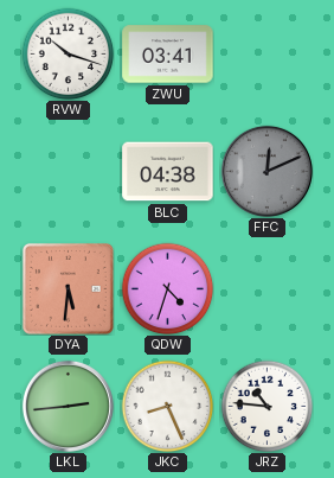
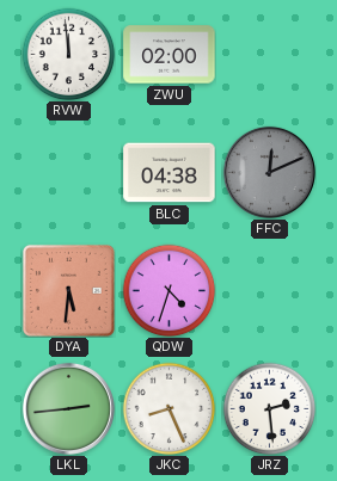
RVW: 10:18 -> 11:59
ZWU: 03:41 -> 02:00
JRZ: 10:46 -> 2:29
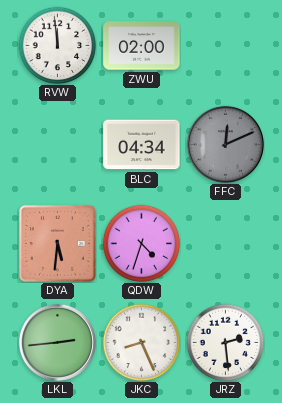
BLC: 04:38 -> 04:34
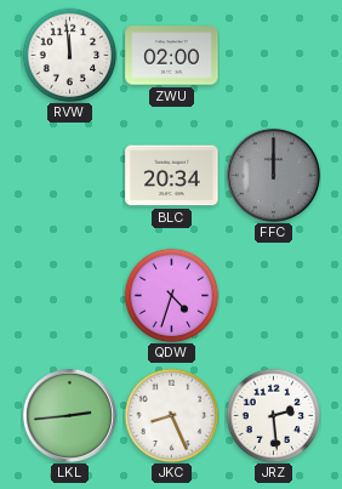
BLC: 04:34 -> 20:34
FFC: 12:11 -> 12:00
DYA: 5:31 -> none
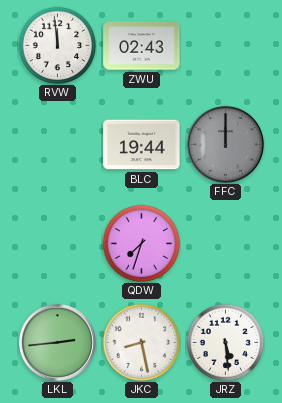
ZWU: 02:00 -> 02:43
BLC: 20:34 -> 19:44
QDW: 4:33 -> 7:33
JKC: 8:26 -> 8:28
JRZ: 2:29 -> 5:29
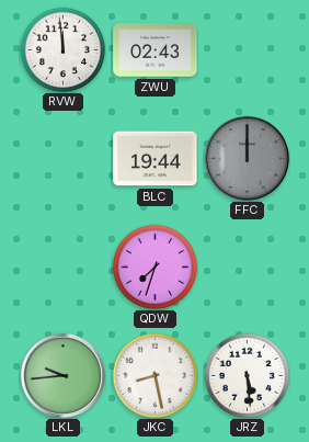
LKL: 2:44 -> 9:44
